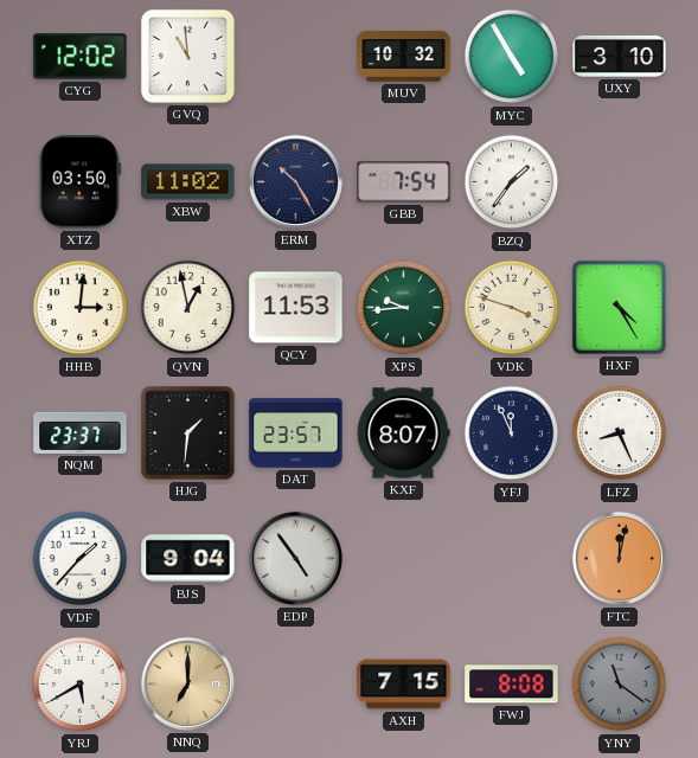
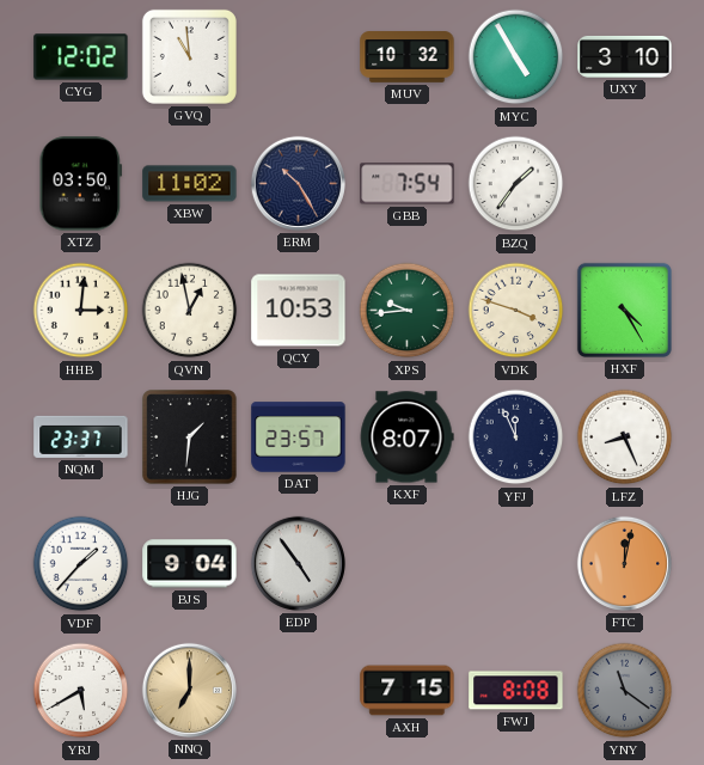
QCY: 11:53 -> 10:53
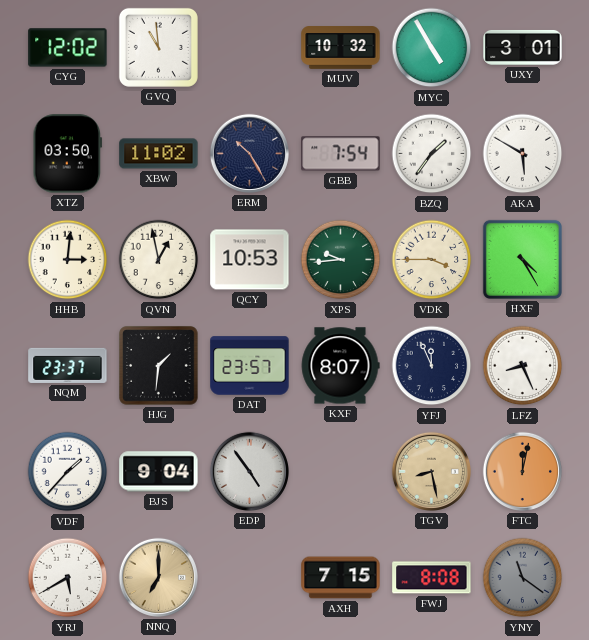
UXY: 3:10 -> 3:01
AKA: none -> 5:50
VDK: 3:48 -> 3:45
TGV: none -> 8:28
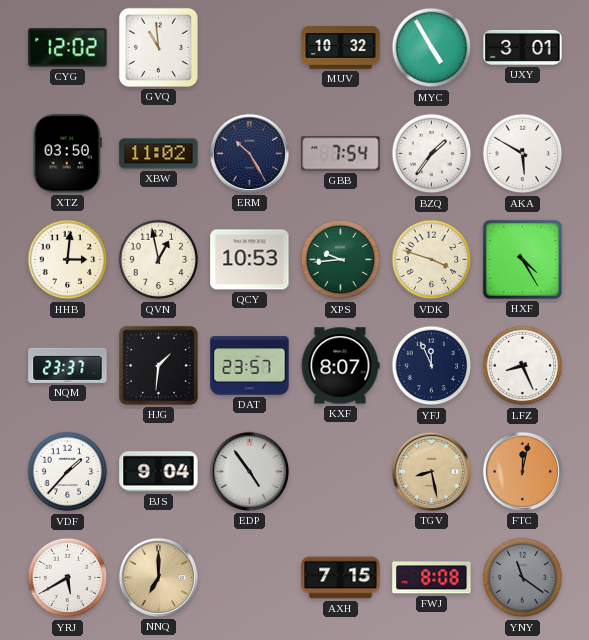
VDK: 3:45 -> 3:48
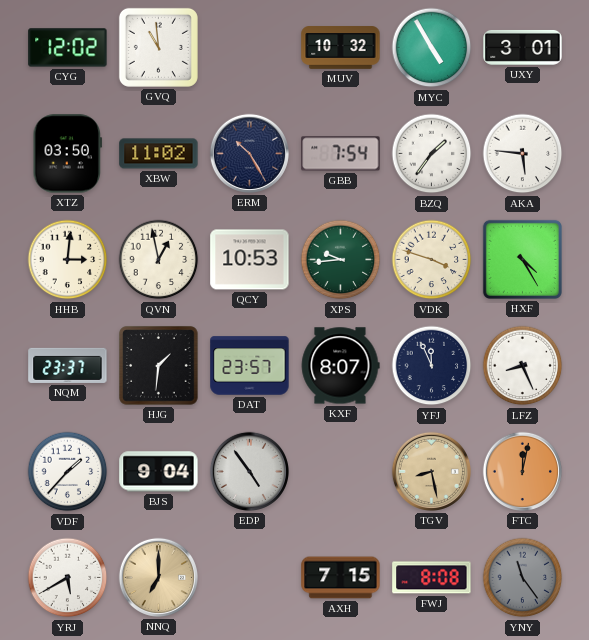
AKA: 5:50 -> 5:46
YNY: 11:21 -> 11:24
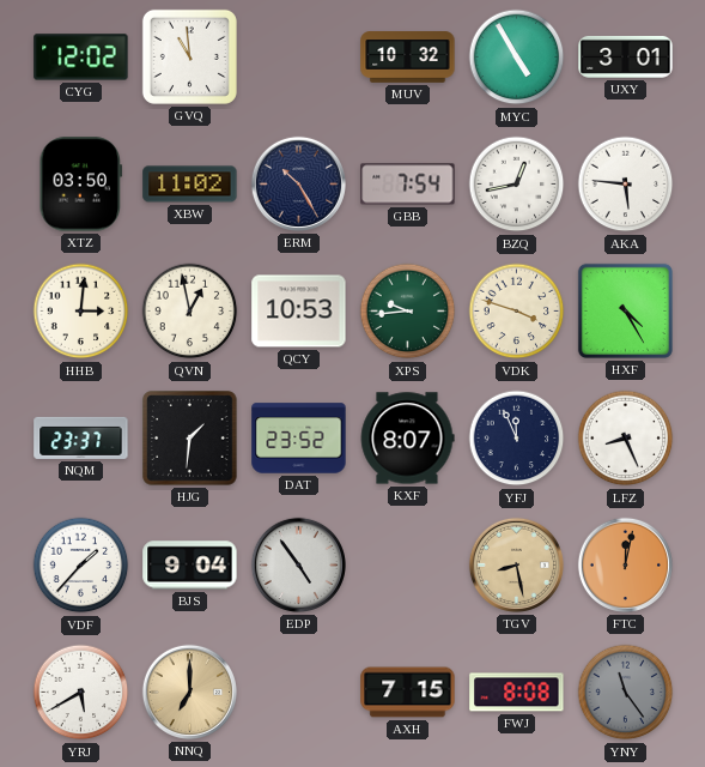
BZQ: 1:36 -> 12:43
DAT: 23:57 -> 23:52
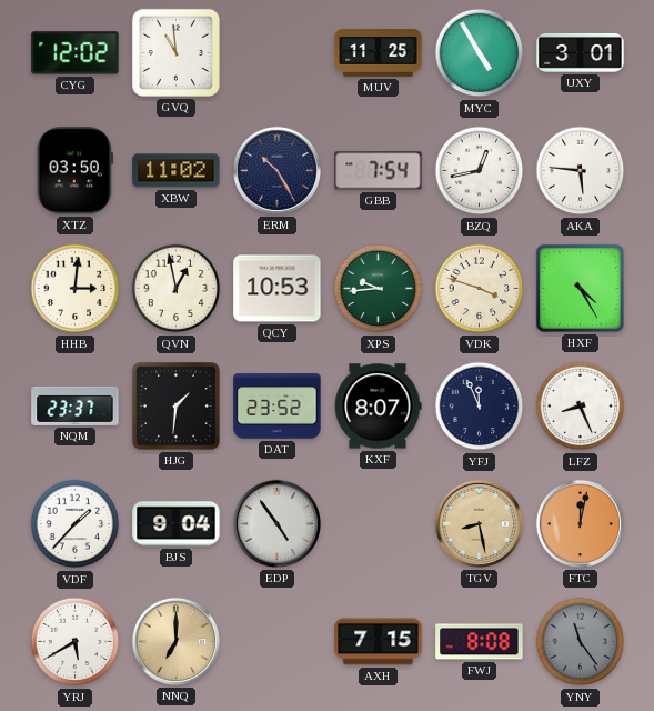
MUV: 10:32 -> 11:25
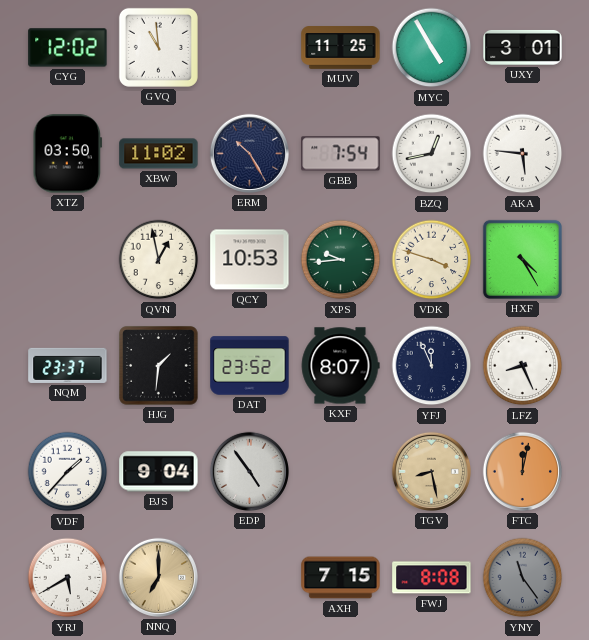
HHB: 3:01 -> none
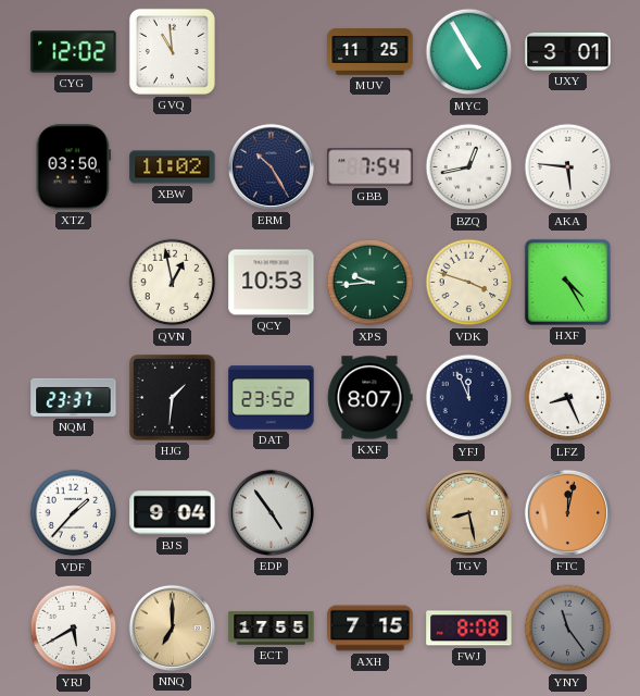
ECT: none -> 17:55
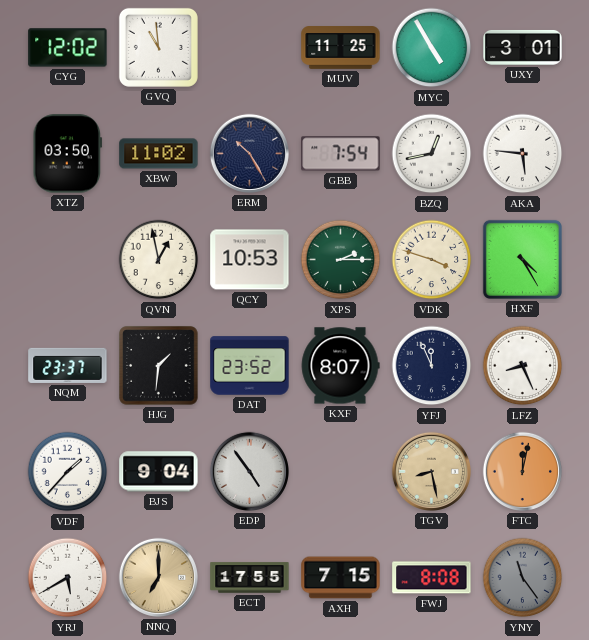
XPS: 9:44 -> 2:15
